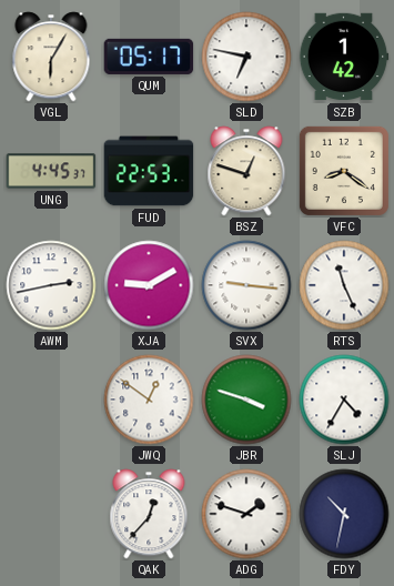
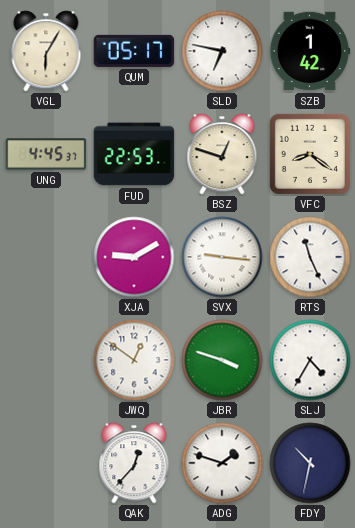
AWM: 2:43 -> none
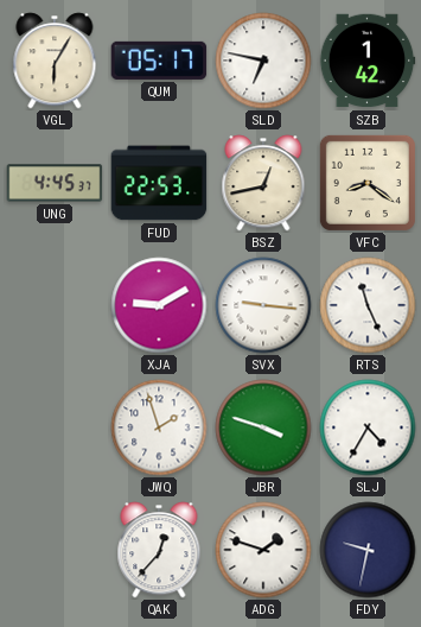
BSZ: 12:48 -> 12:43
JWQ: 12:51 -> 1:57
FDY: 10:32 -> 9:32
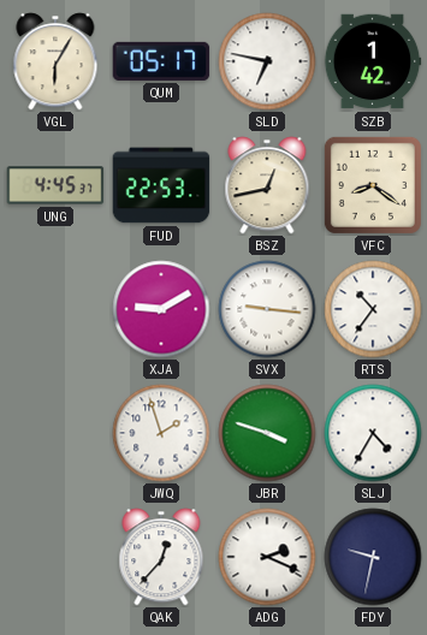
RTS: 11:26 -> 10:36
ADG: 1:48 -> 2:19
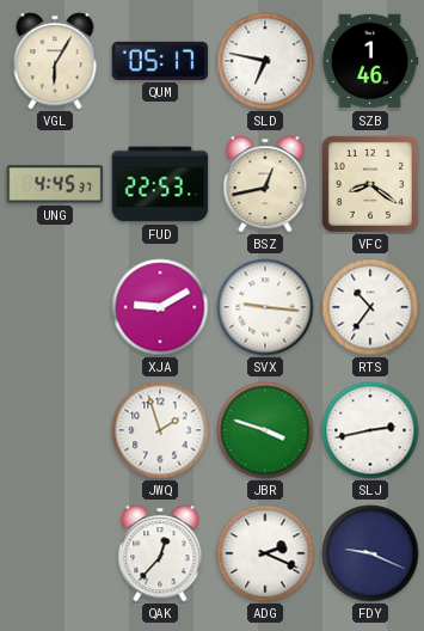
SZB: 1:42 -> 1:46
SLJ: 4:35 -> 2:43
FDY: 9:32 -> 9:19
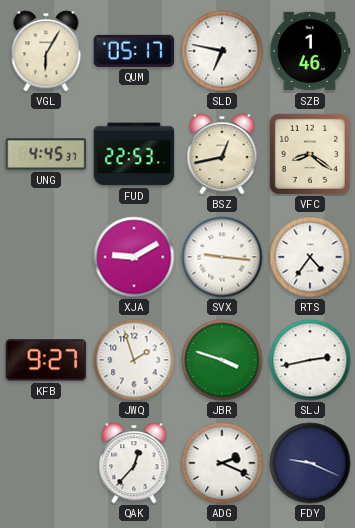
RTS: 10:36 -> 4:36
KFB: none -> 9:27
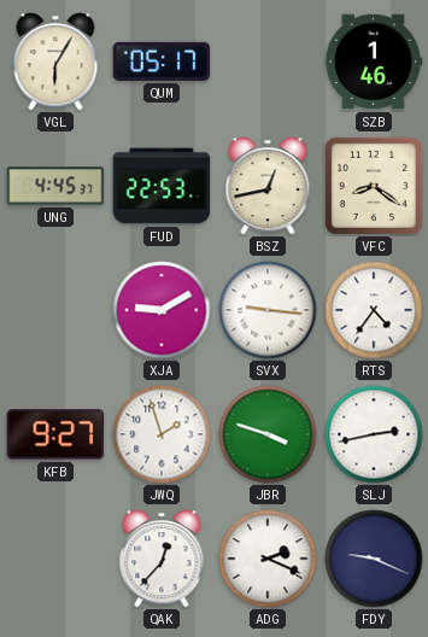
SLD: 6:47 -> none
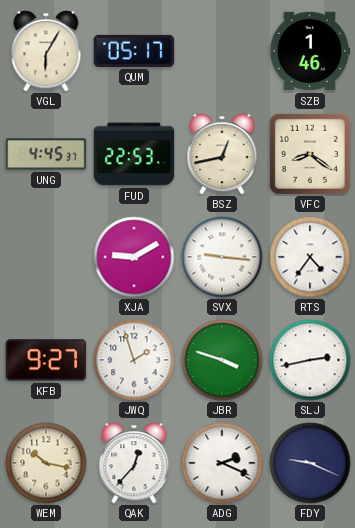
WEM: none -> 10:17
